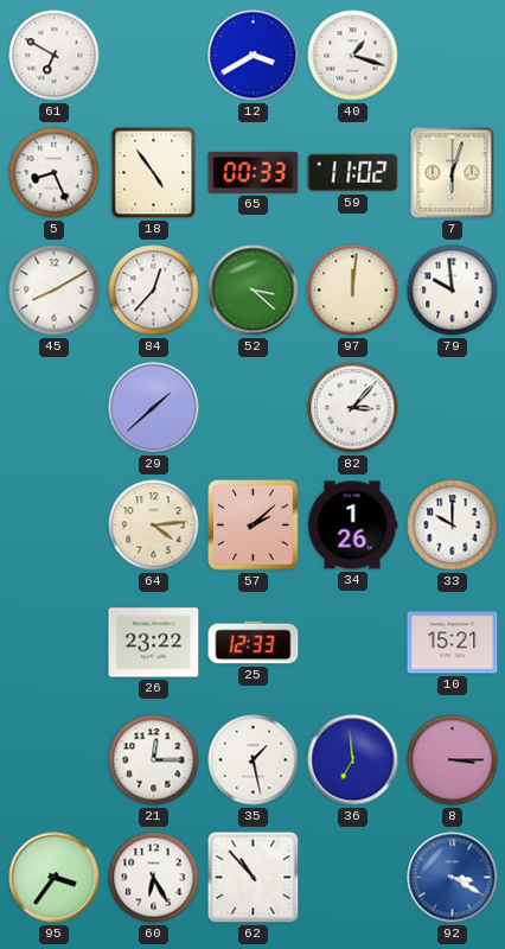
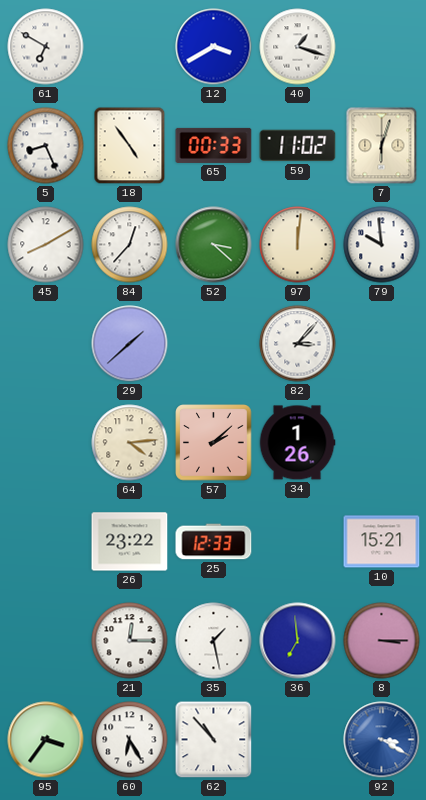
33: 10:00 -> none
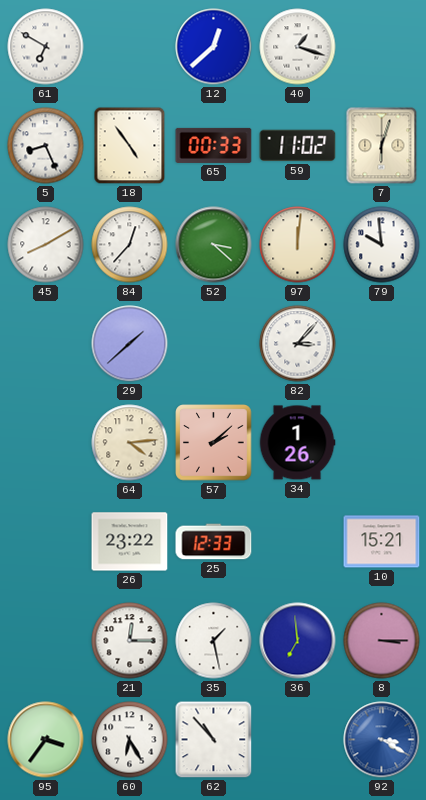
12: 3:40 -> 12:38
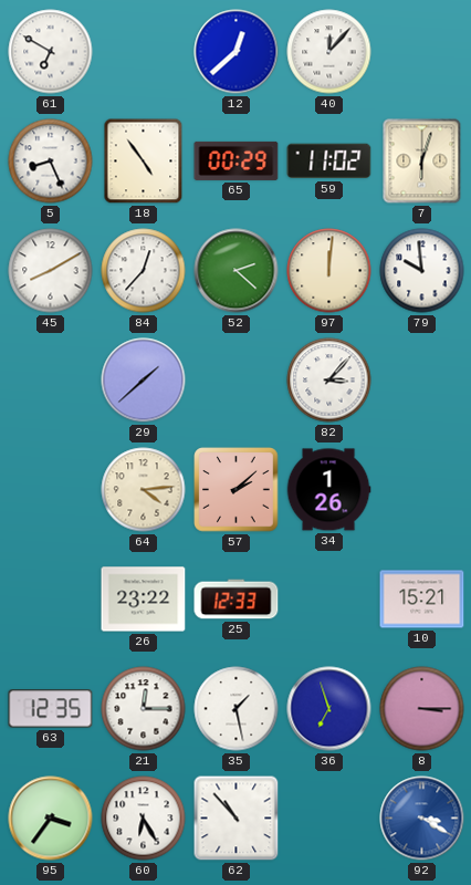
40: 1:18 -> 12:07
65: 00:33 -> 00:29
52: 3:22 -> 2:22
63: none -> 12:35
36: 6:59 -> 6:57
